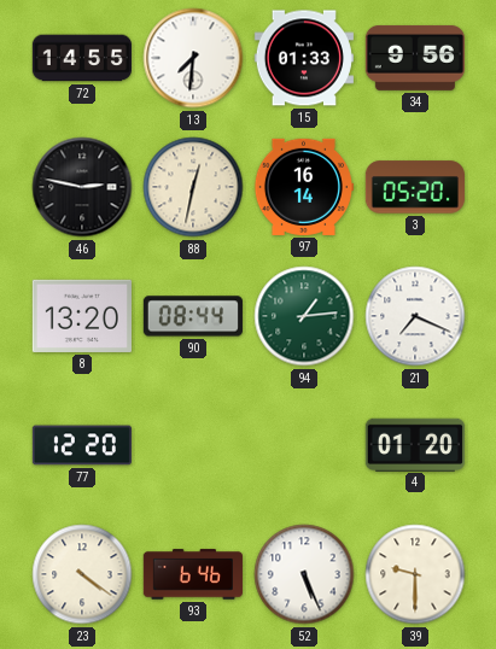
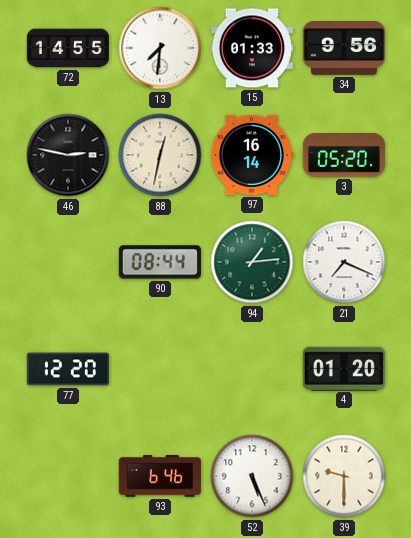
8: 13:20 -> none
23: 4:21 -> none
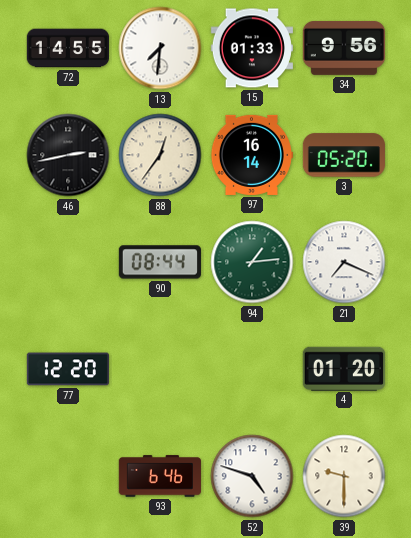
46: 2:47 -> 2:43
88: 12:32 -> 12:36
52: 5:26 -> 4:48
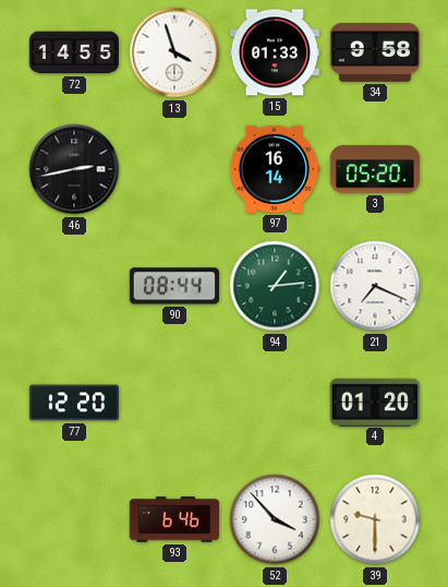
13: 7:31 -> 3:57
34: 9:56 -> 9:58
88: 12:36 -> none
52: 4:48 -> 3:53
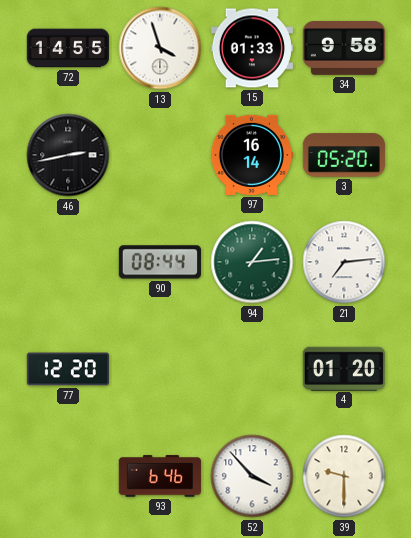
21: 7:19 -> 7:14
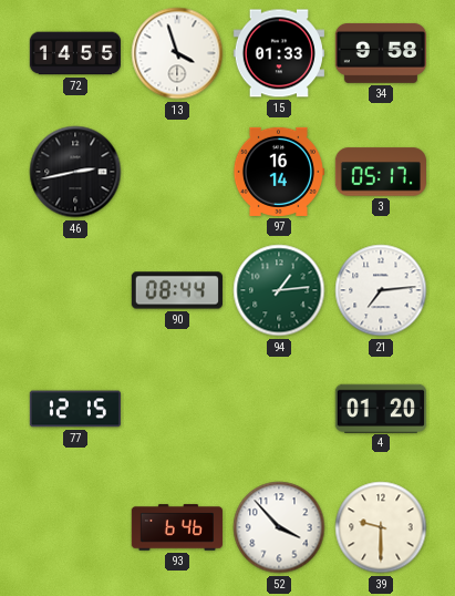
3: 05:20 -> 05:17
77: 12:20 -> 12:15
